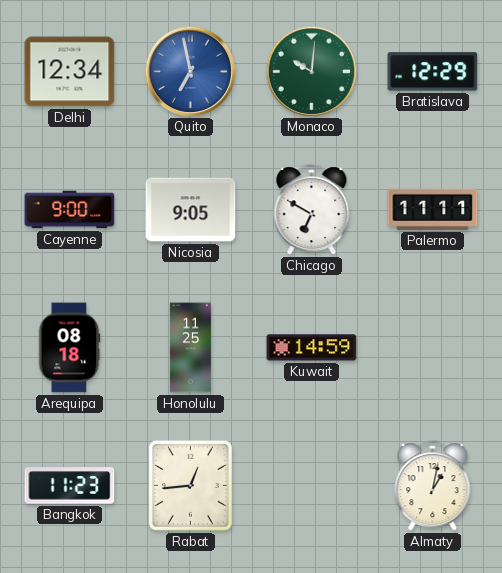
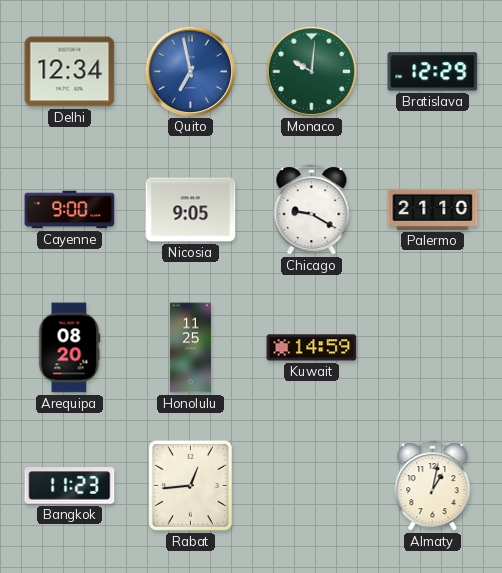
Chicago: 6:50 -> 9:20
Palermo: 11:11 -> 21:10
Arequipa: 08:18 -> 08:20
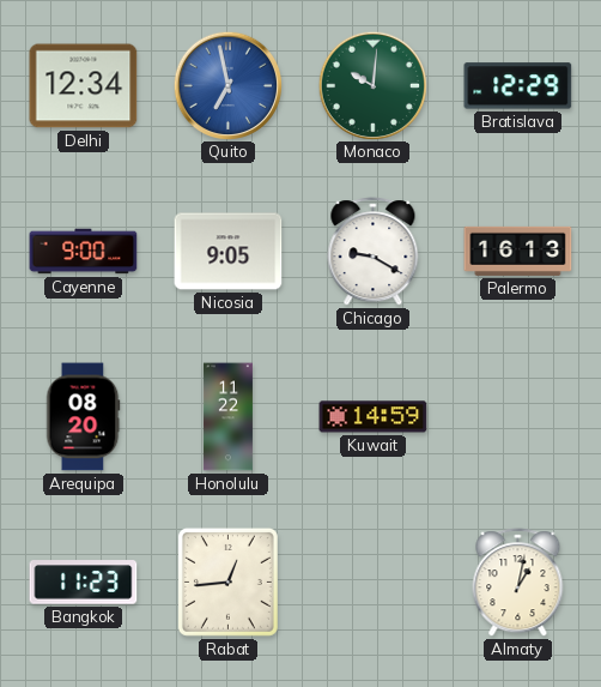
Palermo: 21:10 -> 16:13
Honolulu: 11:25 -> 11:22
